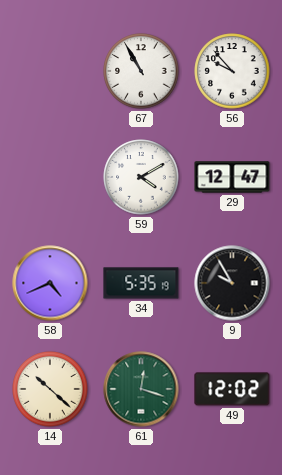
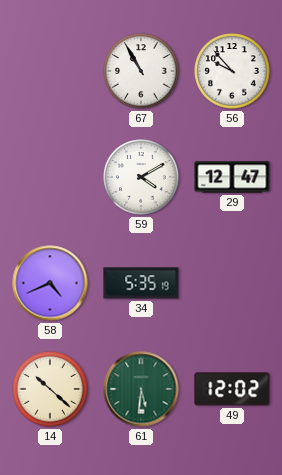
9: 9:55 -> none
61: 12:18 -> 5:31
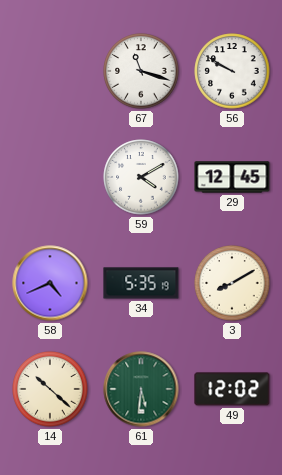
67: 10:55 -> 11:18
56: 9:53 -> 9:50
29: 12:47 -> 12:45
3: none -> 8:10
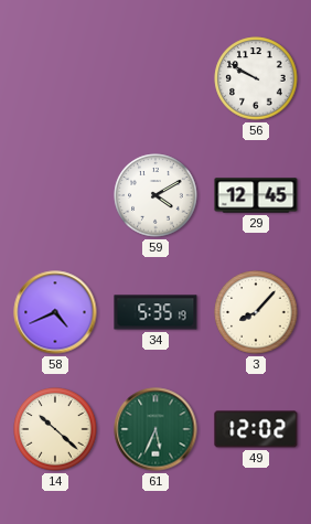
67: 11:18 -> none
3: 8:10 -> 8:07
61: 5:31 -> 5:34
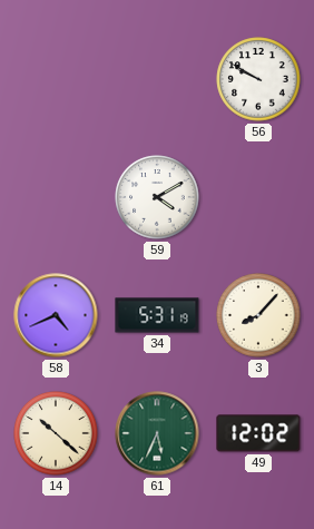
29: 12:45 -> none
34: 5:35 -> 5:31
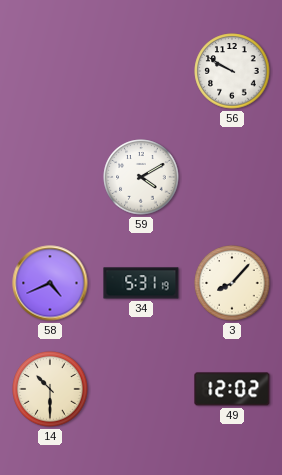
14: 10:22 -> 10:30
61: 5:34 -> none
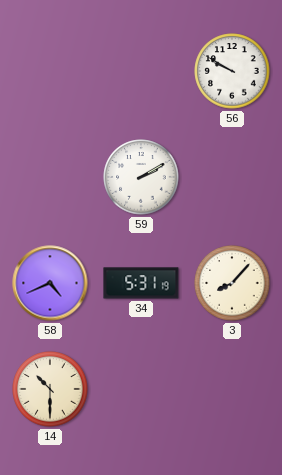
59: 4:10 -> 2:10
49: 12:02 -> none
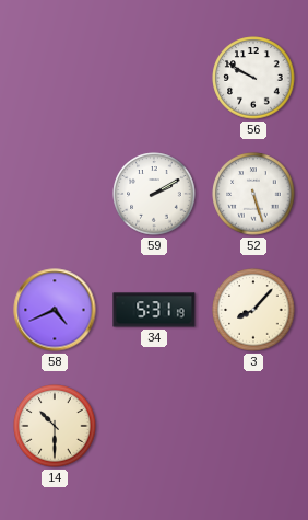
52: none -> 5:27
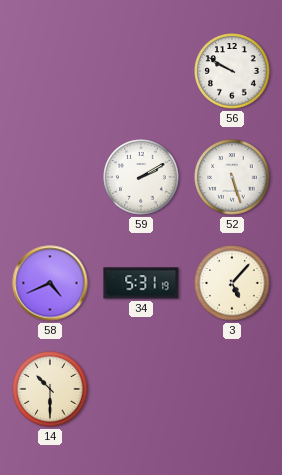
3: 8:07 -> 5:07
